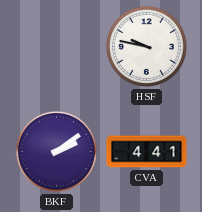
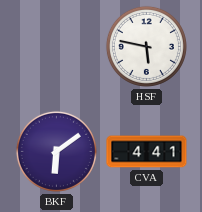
HSF: 9:47 -> 5:47
BKF: 2:09 -> 6:09
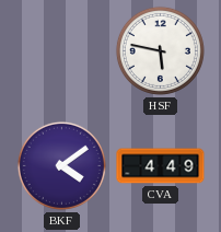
BKF: 6:09 -> 4:09
CVA: 4:41 -> 4:49
